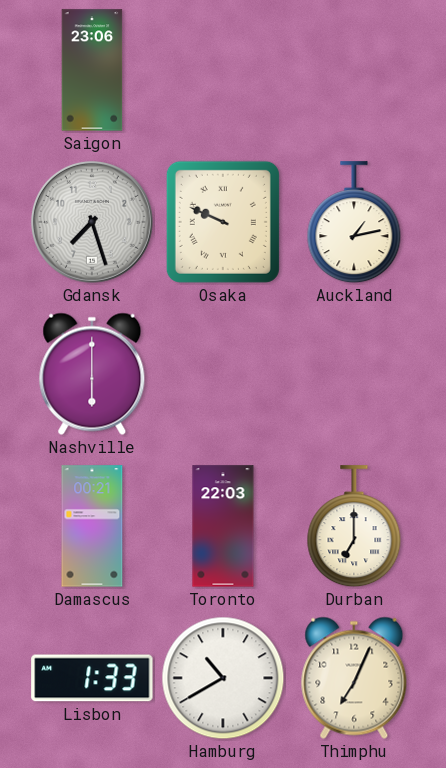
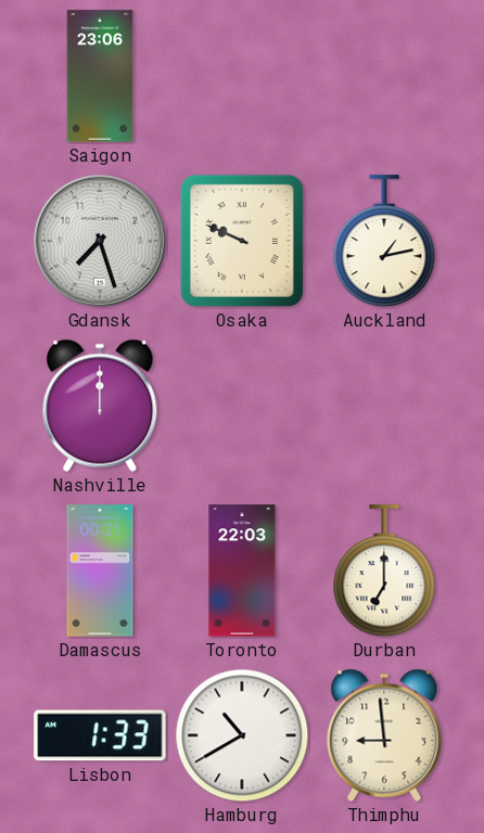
Nashville: 6:00 -> 12:00
Thimphu: 7:04 -> 8:59
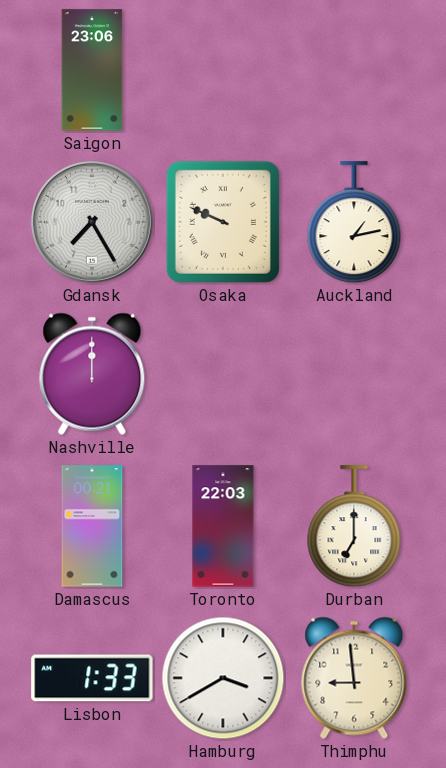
Gdansk: 7:27 -> 7:25
Hamburg: 10:40 -> 3:40
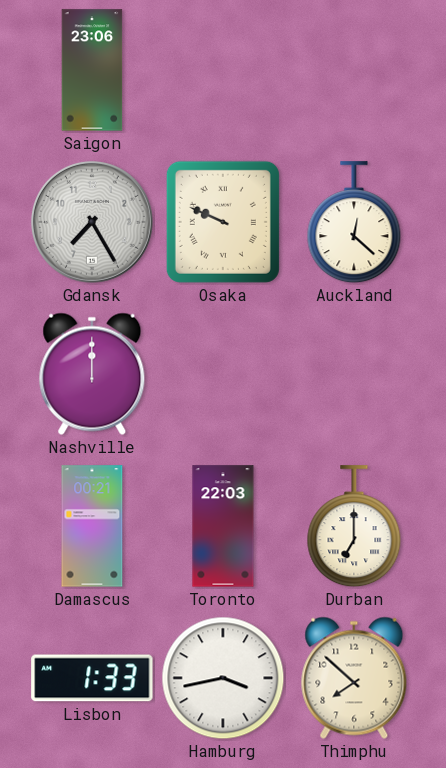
Auckland: 1:13 -> 12:22
Hamburg: 3:40 -> 3:43
Thimphu: 8:59 -> 7:52
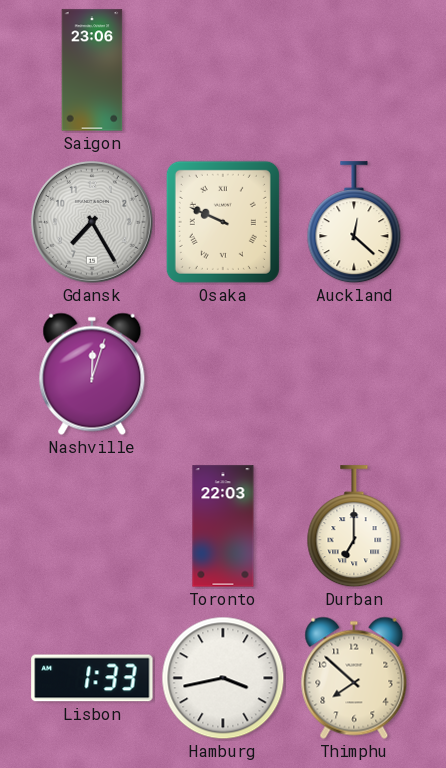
Nashville: 12:00 -> 12:03
Damascus: 00:21 -> none
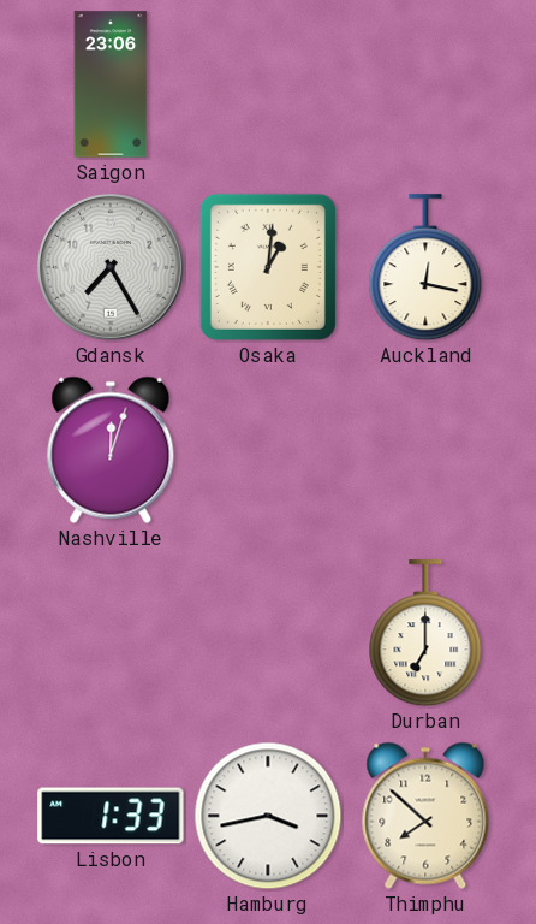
Osaka: 9:49 -> 1:01
Auckland: 12:22 -> 12:17
Toronto: 22:03 -> none
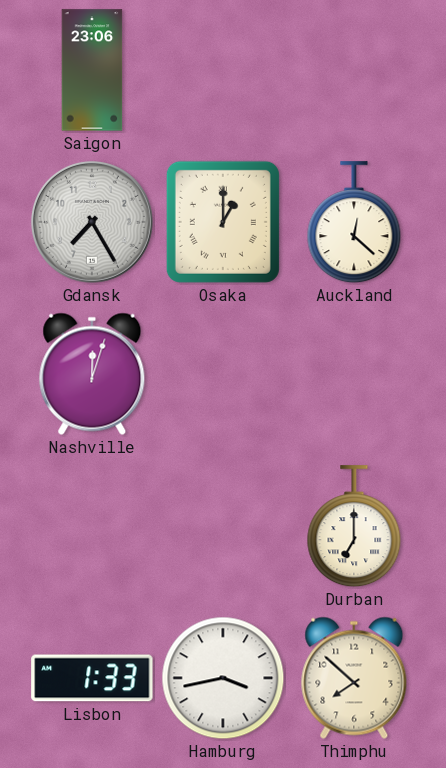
Osaka: 1:01 -> 1:00
Auckland: 12:17 -> 12:22
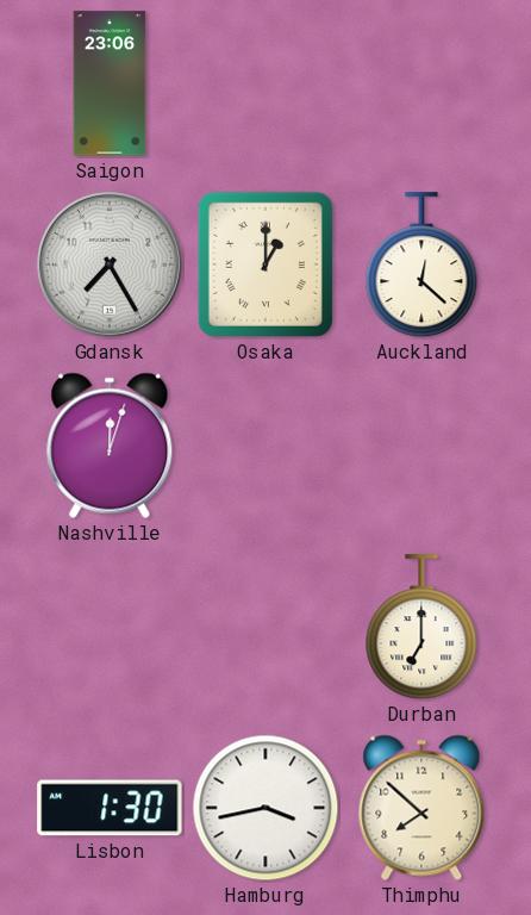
Lisbon: 1:33 -> 1:30
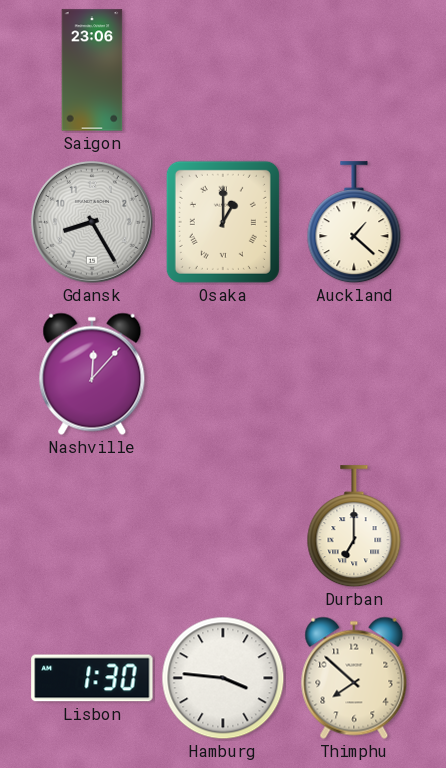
Gdansk: 7:25 -> 8:25
Auckland: 12:22 -> 1:22
Nashville: 12:03 -> 12:07
Hamburg: 3:43 -> 3:46
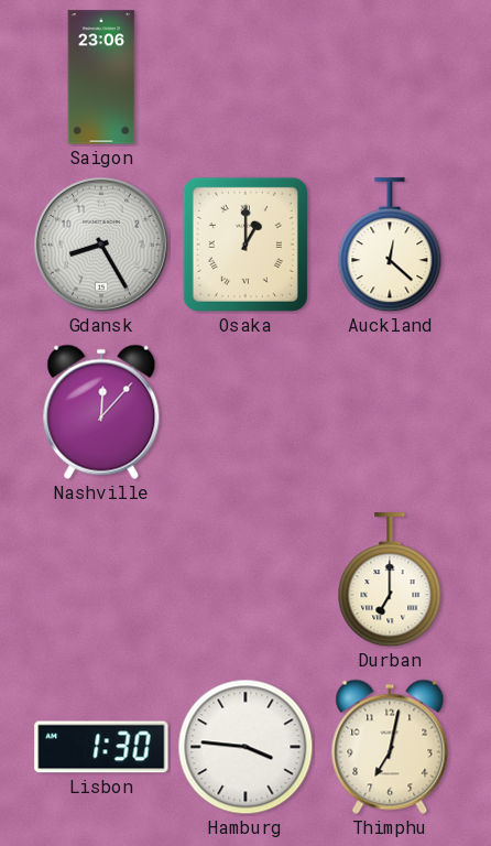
Auckland: 1:22 -> 12:22
Thimphu: 7:52 -> 7:02
